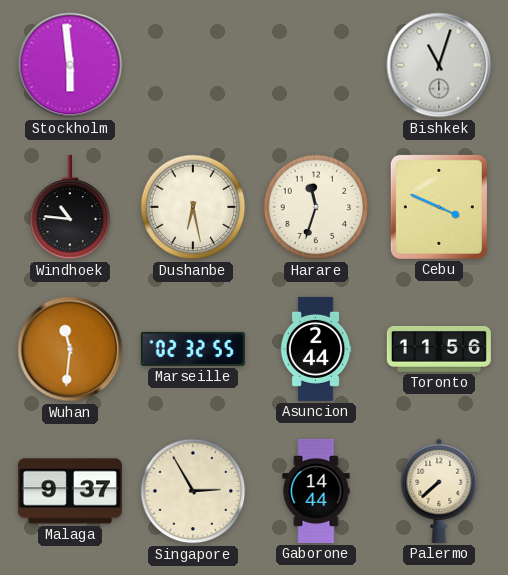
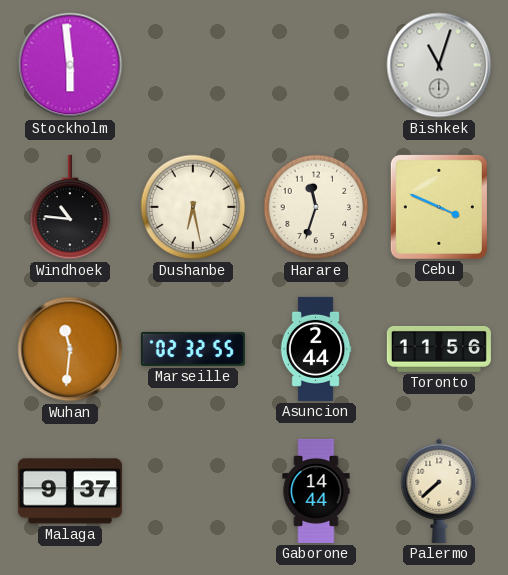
Singapore: 2:55 -> none
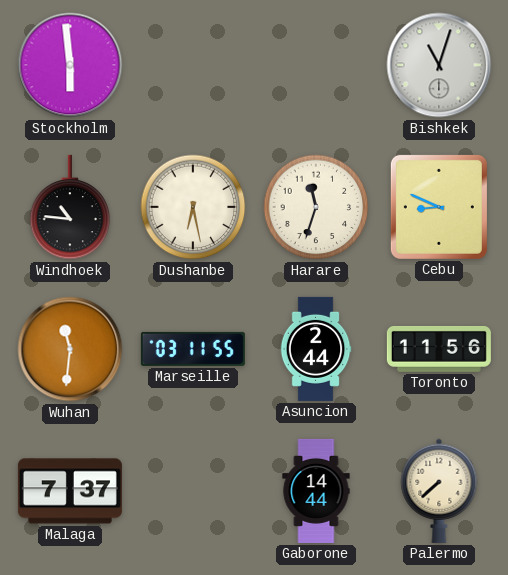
Cebu: 3:49 -> 8:49
Marseille: 02:32 -> 03:11
Malaga: 9:37 -> 7:37
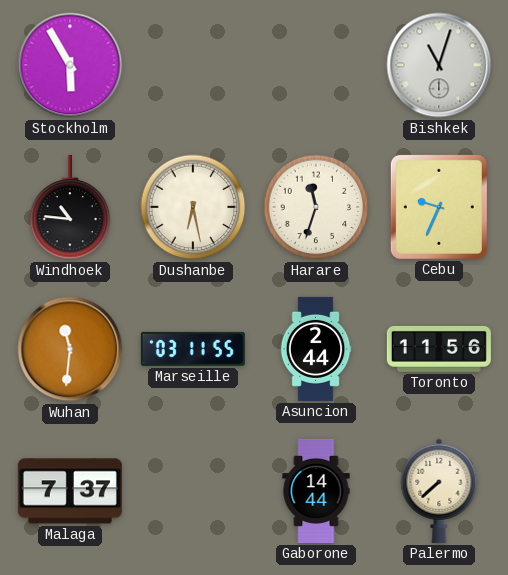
Stockholm: 5:59 -> 5:55
Cebu: 8:49 -> 9:34
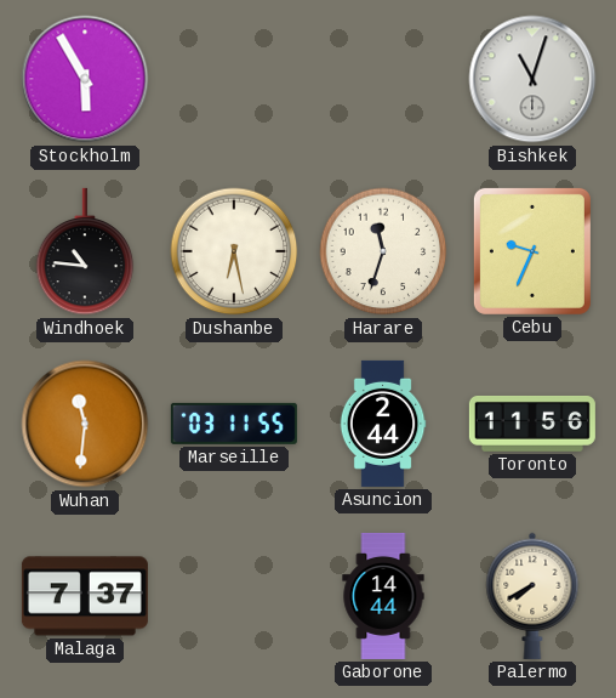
Palermo: 7:38 -> 7:40
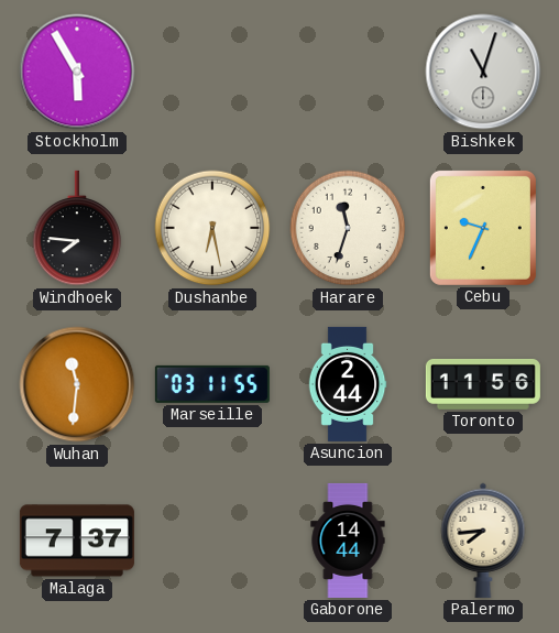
Windhoek: 10:46 -> 7:46
Palermo: 7:40 -> 7:44
